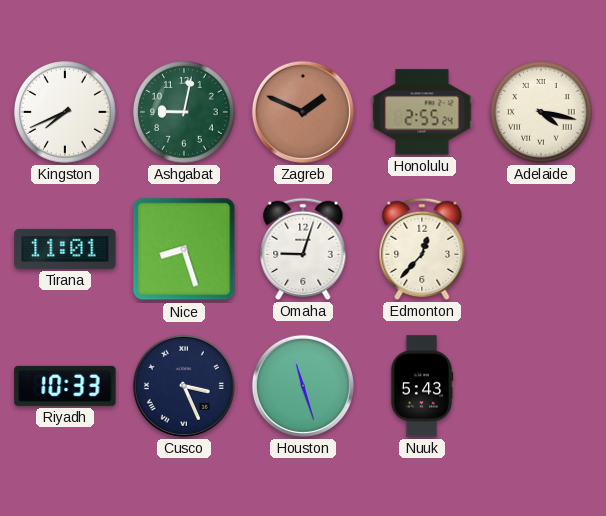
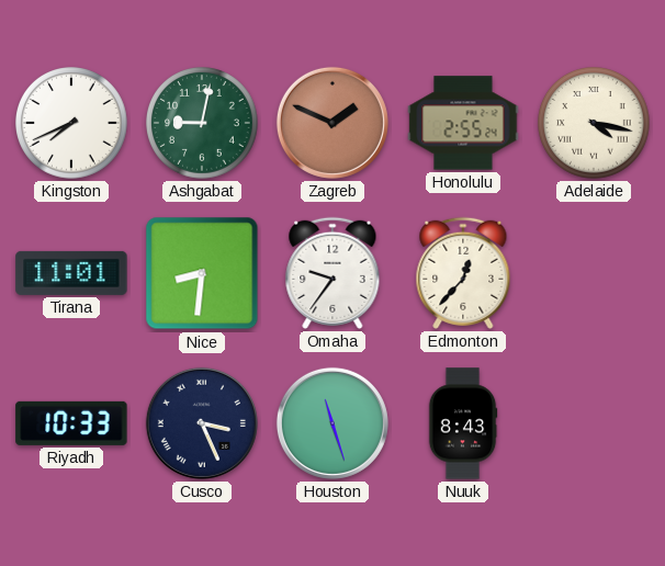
Nice: 8:27 -> 8:31
Omaha: 9:03 -> 9:36
Nuuk: 5:43 -> 8:43
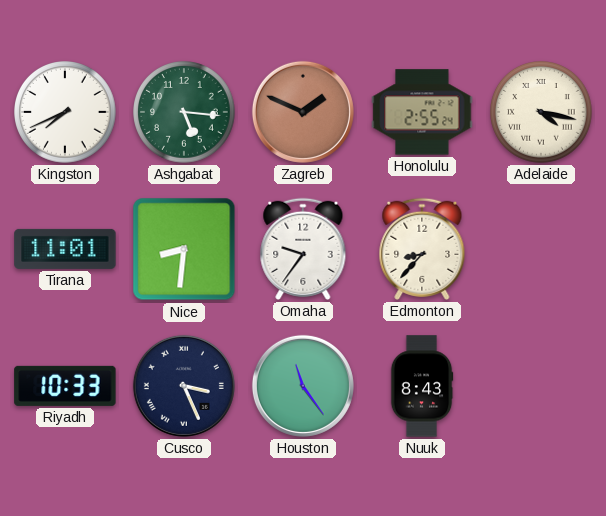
Ashgabat: 9:02 -> 5:16
Edmonton: 12:37 -> 8:37
Houston: 11:27 -> 11:24
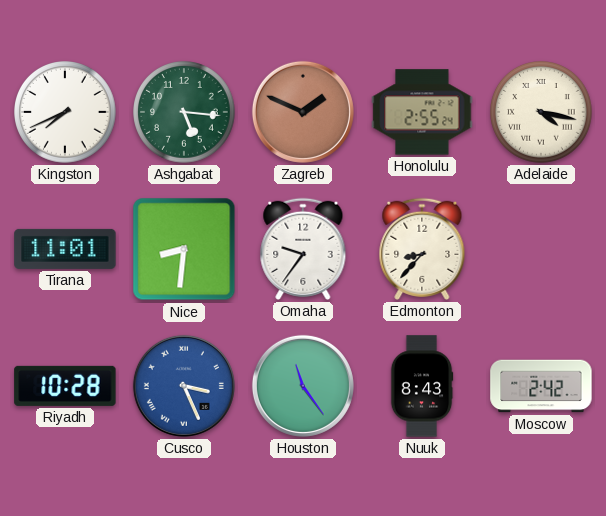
Riyadh: 10:33 -> 10:28
Cusco dial: navy -> blue
Moscow: none -> 2:42
